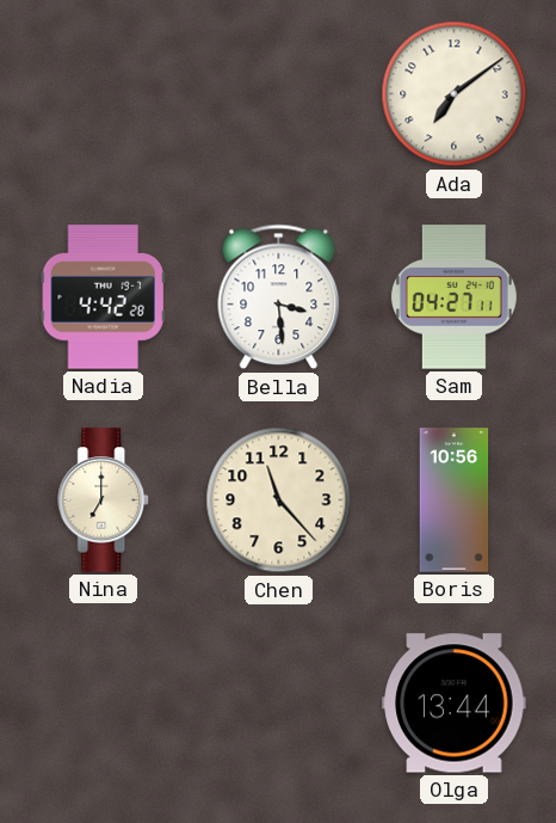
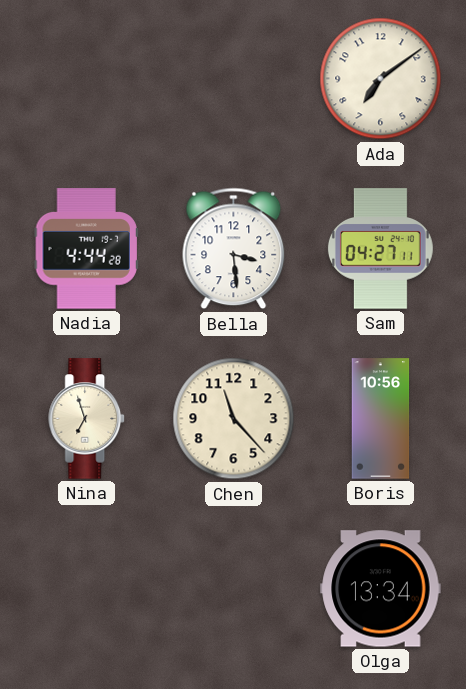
Nadia: 4:42 -> 4:44
Nina: 7:00 -> 6:57
Olga: 13:44 -> 13:34
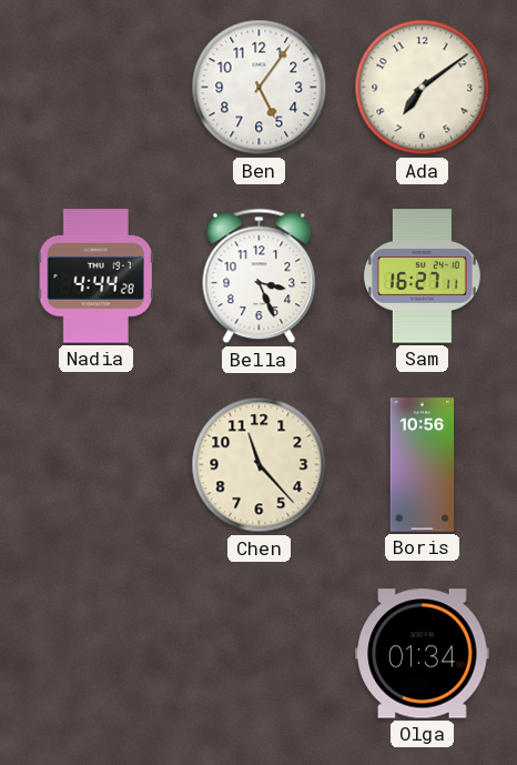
Ben: none -> 5:06
Bella: 3:29 -> 3:26
Sam: 04:27 -> 16:27
Nina: 6:57 -> none
Olga: 13:34 -> 01:34
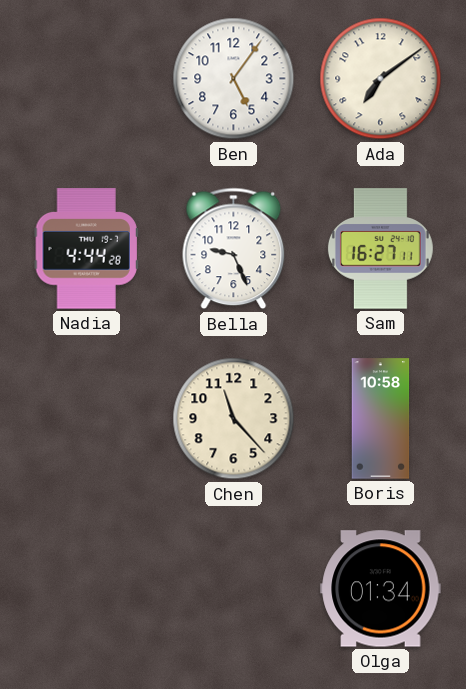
Bella: 3:26 -> 9:26
Boris: 10:56 -> 10:58
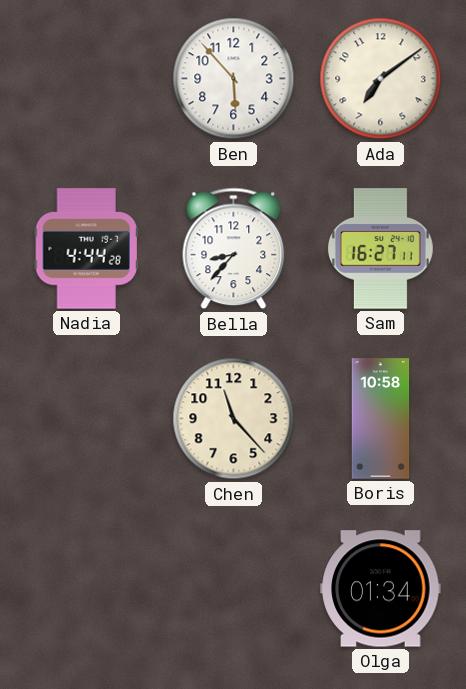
Ben: 5:06 -> 5:53
Bella: 9:26 -> 8:37
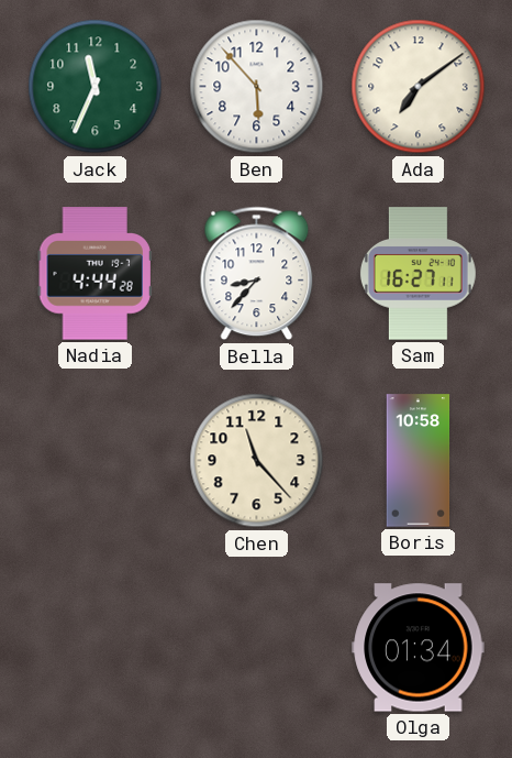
Jack: none -> 11:34
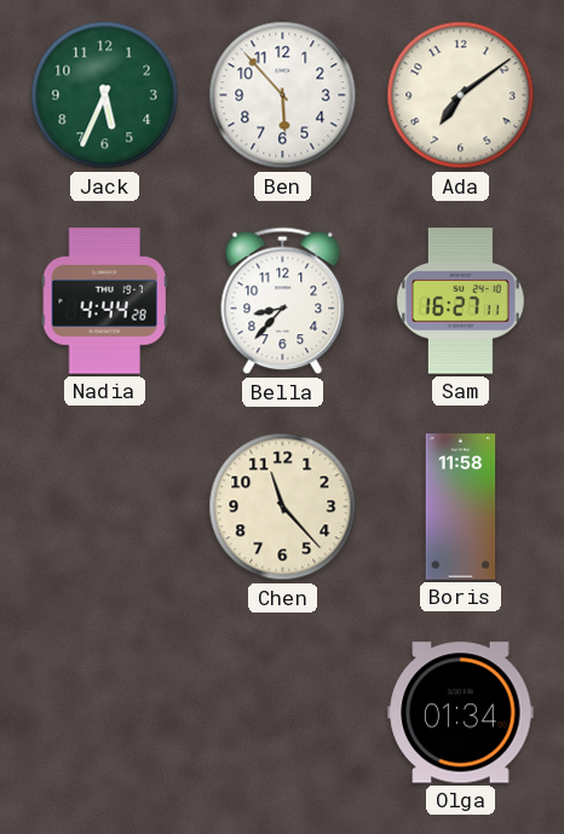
Jack: 11:34 -> 5:34
Boris: 10:58 -> 11:58
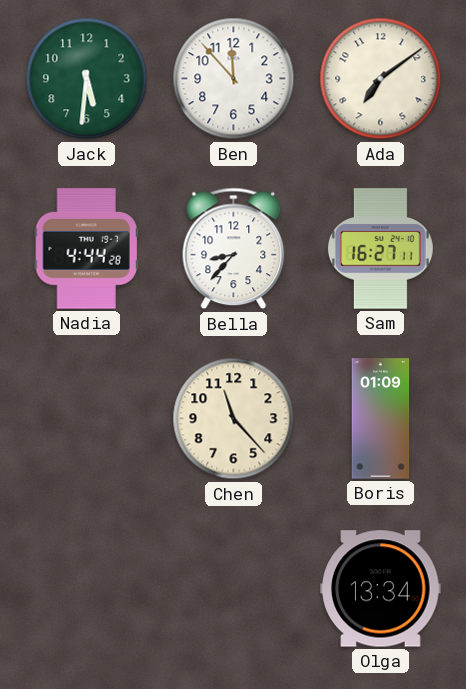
Jack: 5:34 -> 5:31
Ben: 5:53 -> 11:53
Boris: 11:58 -> 01:09
Olga: 01:34 -> 13:34
